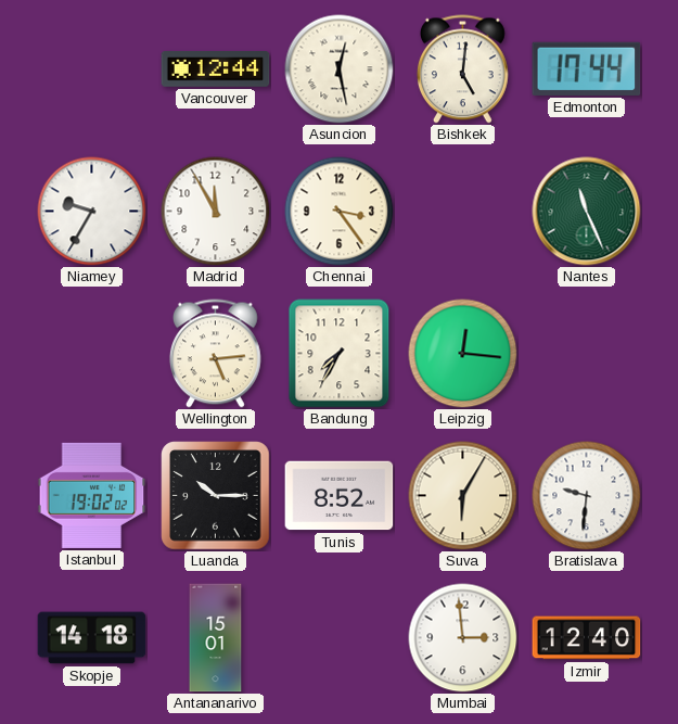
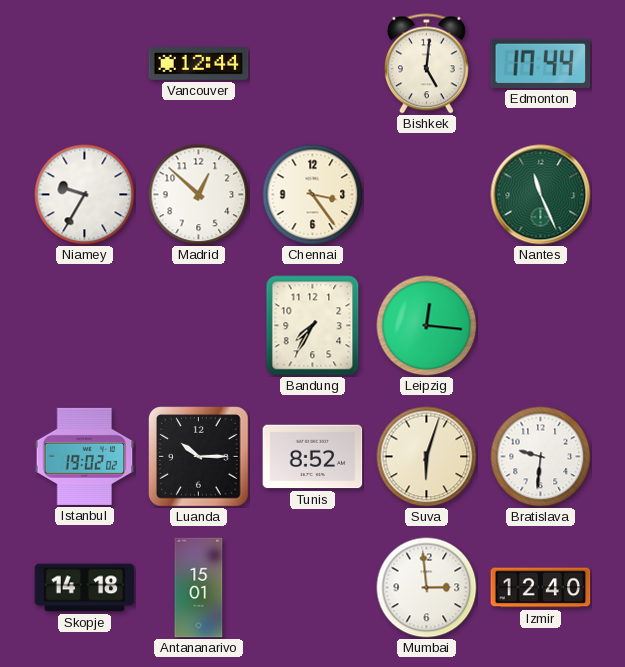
Asuncion: 12:28 -> none
Madrid: 11:55 -> 12:52
Wellington: 5:14 -> none
Suva: 6:05 -> 6:03
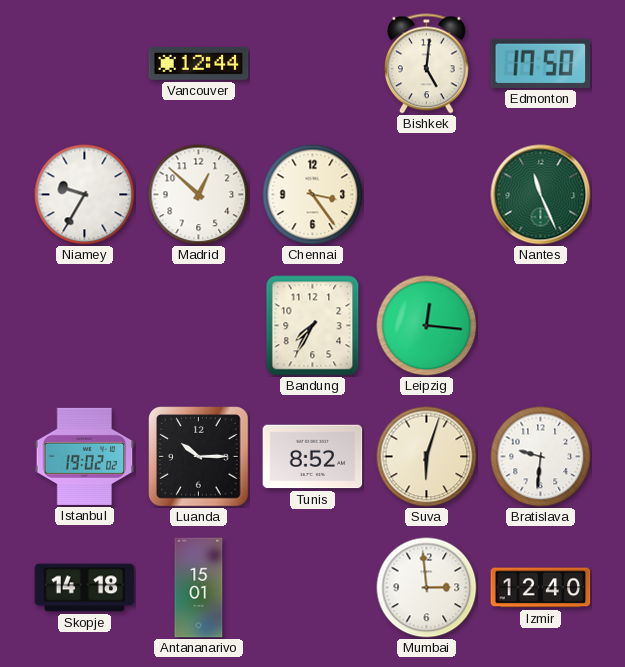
Edmonton: 17:44 -> 17:50
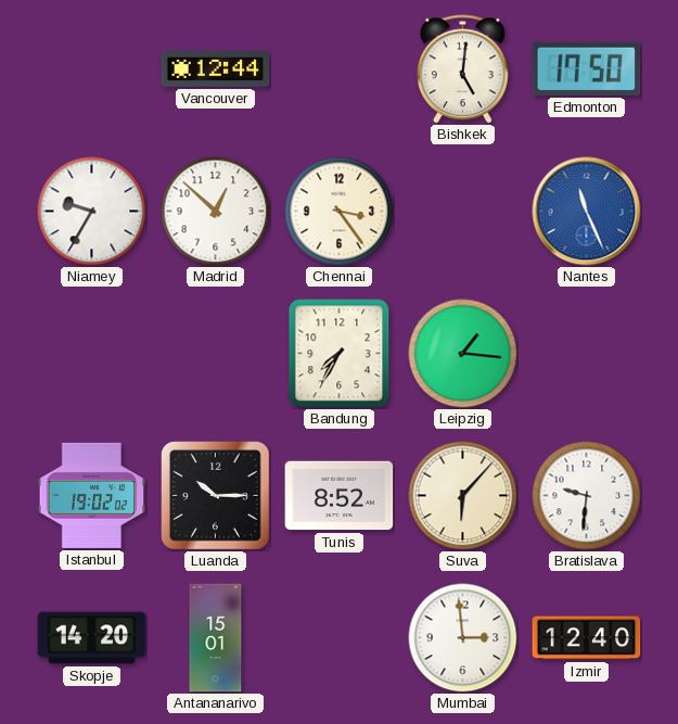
Nantes dial: green -> blue
Leipzig: 12:16 -> 1:16
Suva: 6:03 -> 6:07
Skopje: 14:18 -> 14:20
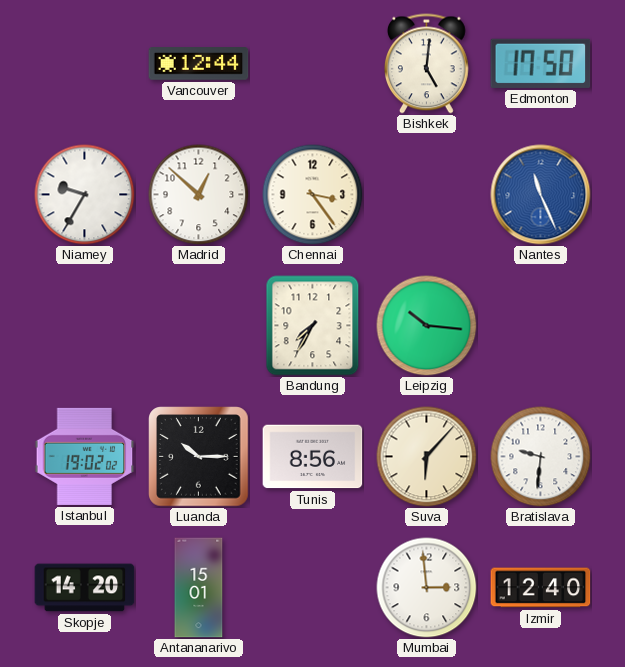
Leipzig: 1:16 -> 10:16
Tunis: 8:52 -> 8:56
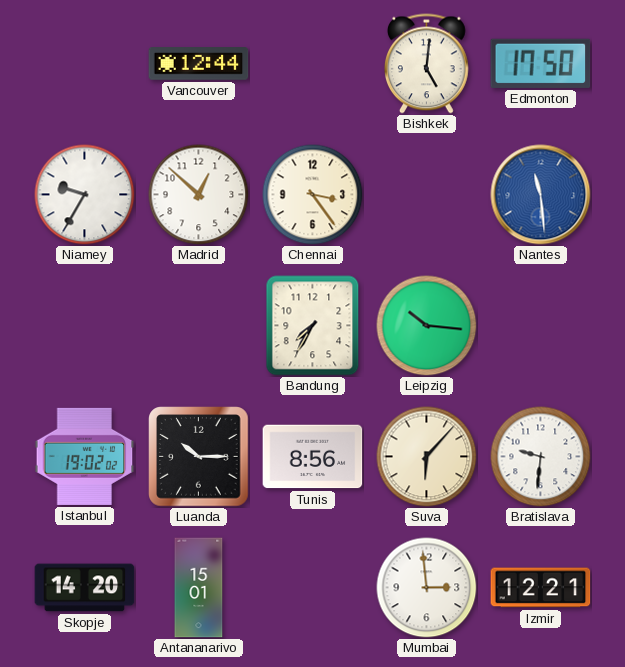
Nantes: 11:26 -> 11:29
Izmir: 12:40 -> 12:21
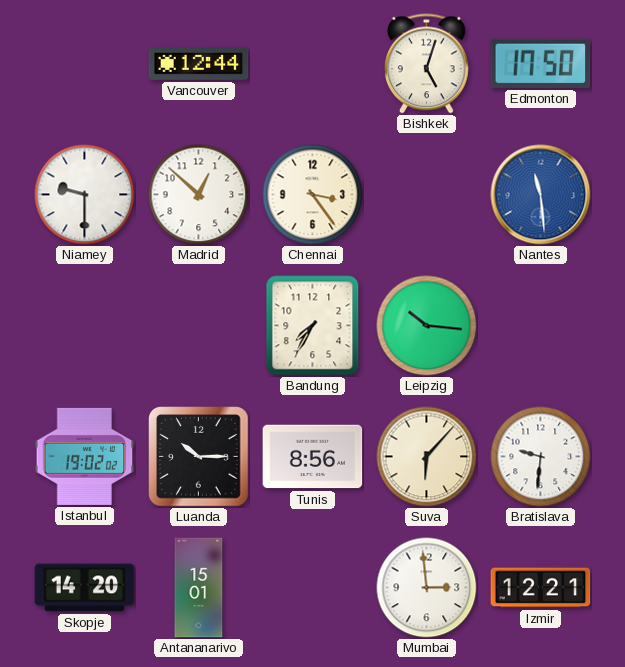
Bishkek: 5:01 -> 5:03
Niamey: 9:35 -> 9:30
